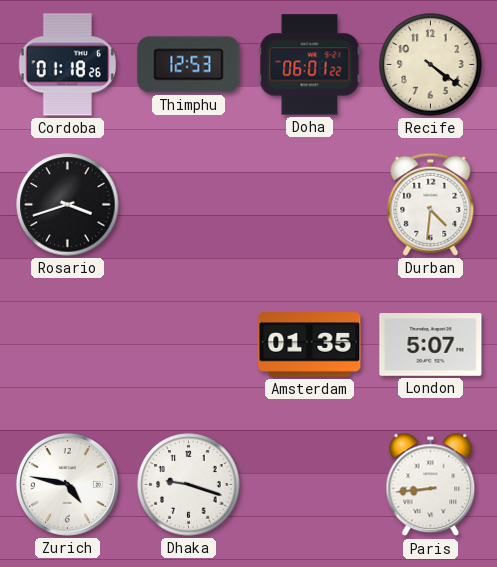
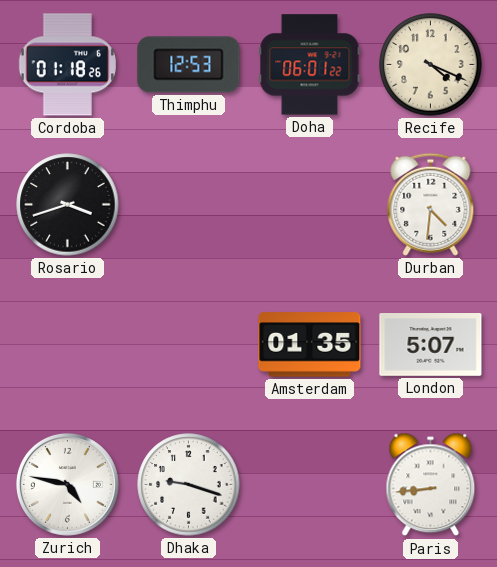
Recife: 4:21 -> 4:19
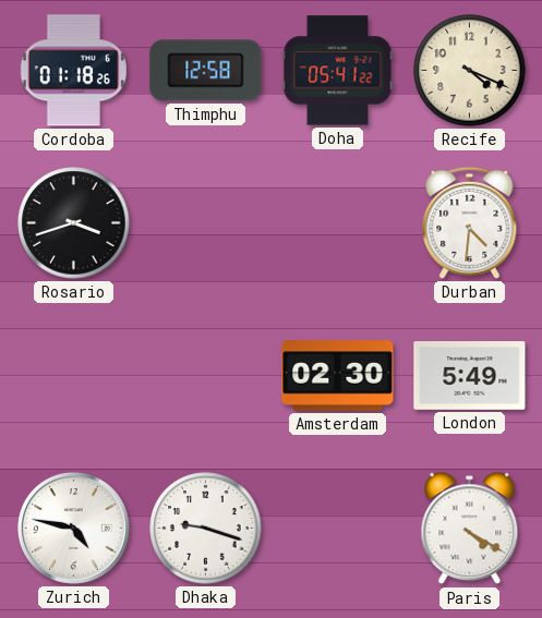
Thimphu: 12:53 -> 12:58
Doha: 06:01 -> 05:41
Amsterdam: 01:35 -> 02:30
London: 5:07 -> 5:49
Paris: 8:44 -> 4:20
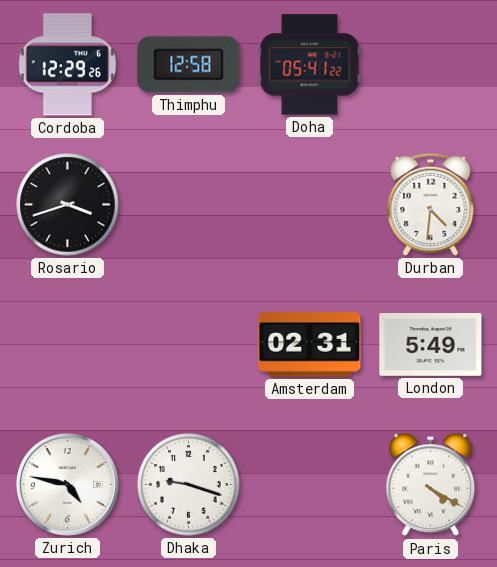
Cordoba: 01:18 -> 12:29
Recife: 4:19 -> none
Amsterdam: 02:30 -> 02:31
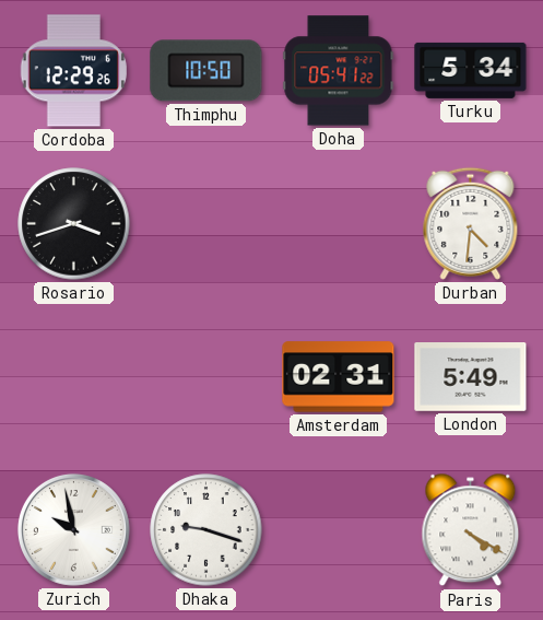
Thimphu: 12:58 -> 10:50
Turku: none -> 5:34
Zurich: 4:47 -> 9:58
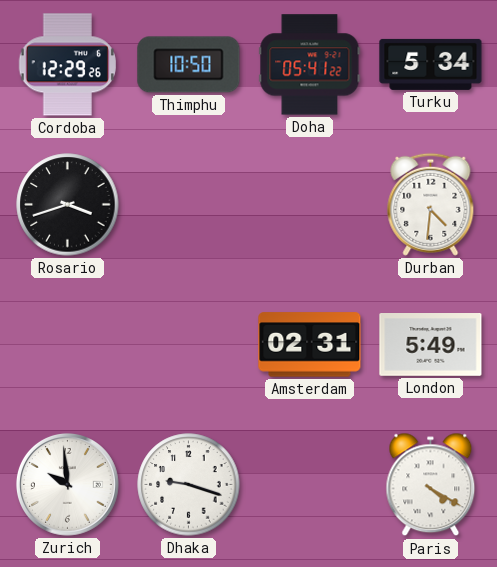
Zurich: 9:58 -> 9:59
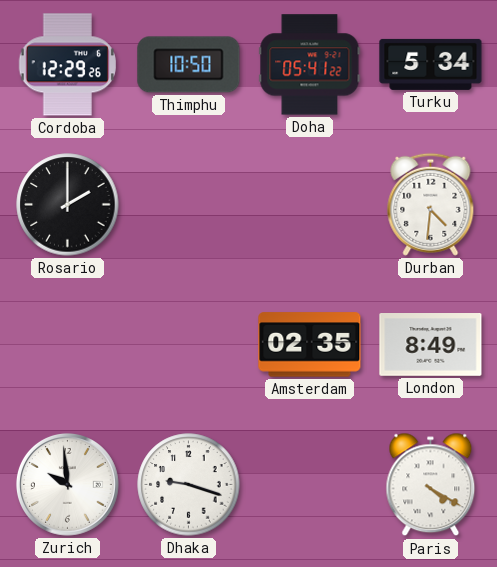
Rosario: 3:42 -> 2:00
Amsterdam: 02:31 -> 02:35
London: 5:49 -> 8:49
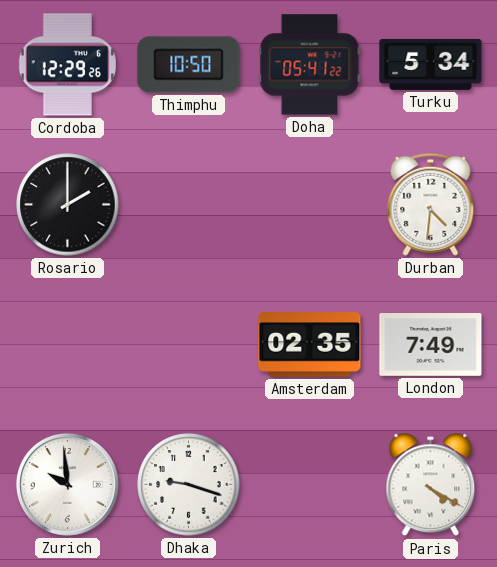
London: 8:49 -> 7:49
